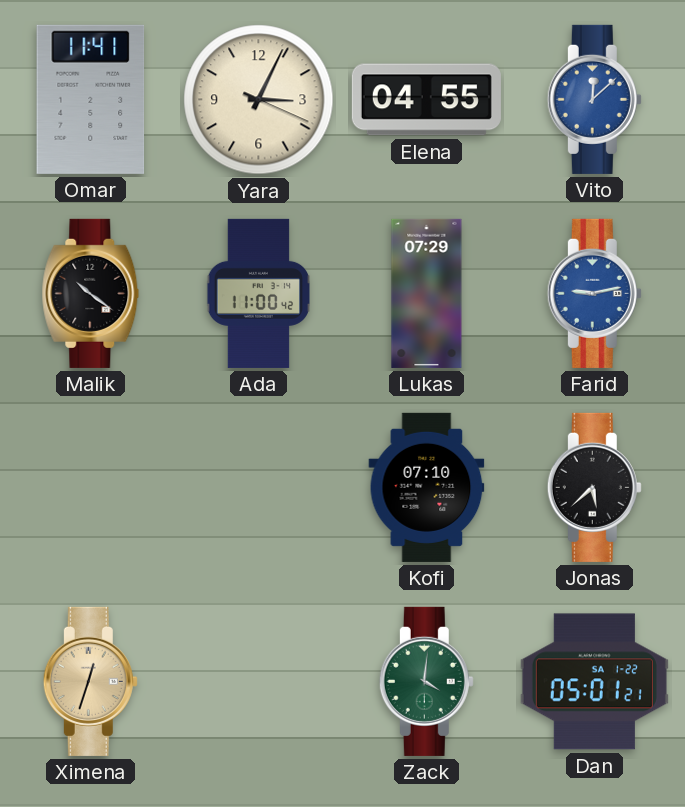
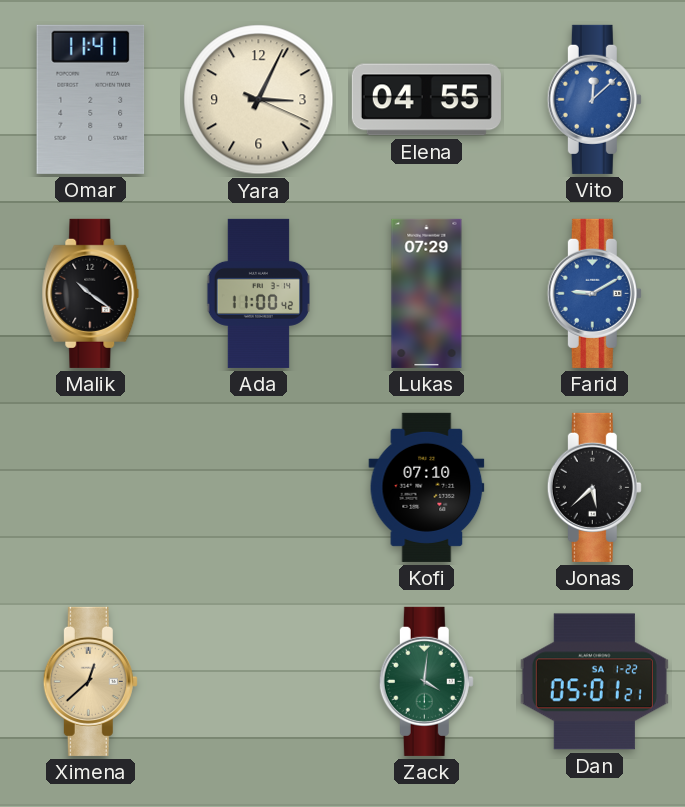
Farid: 9:13 -> 9:10
Ximena: 12:33 -> 12:38
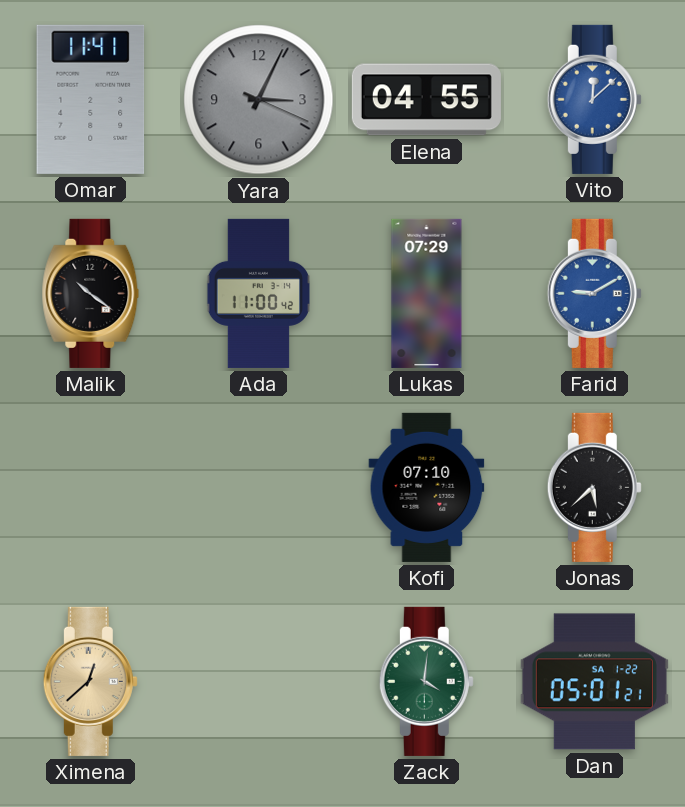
Yara dial: cream -> grey
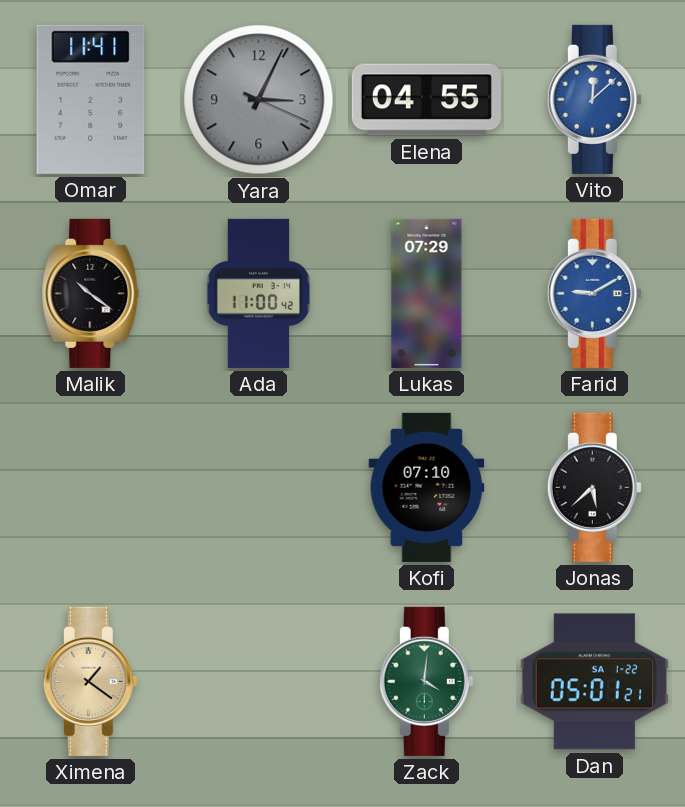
Ximena: 12:38 -> 1:21
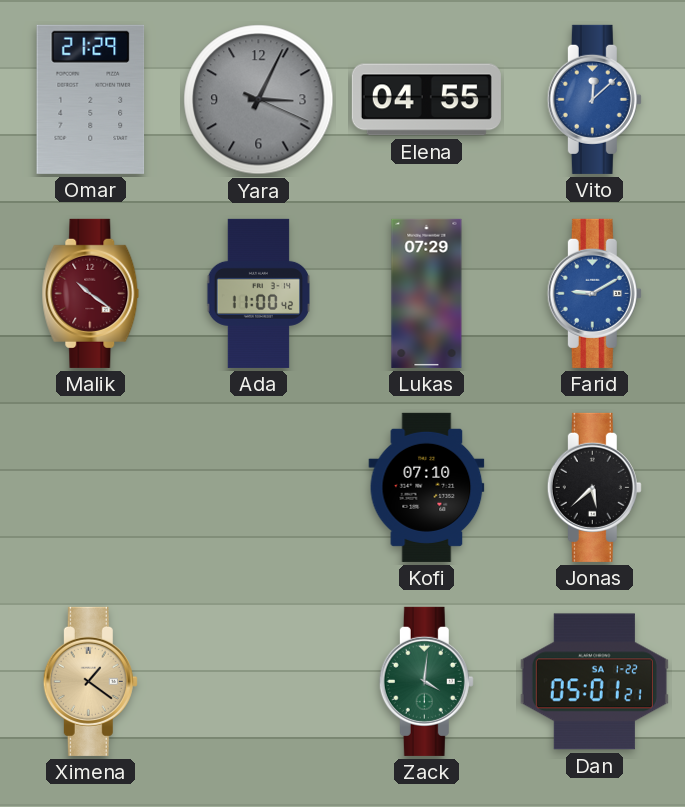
Omar: 11:41 -> 21:29
Malik dial: black -> burgundy
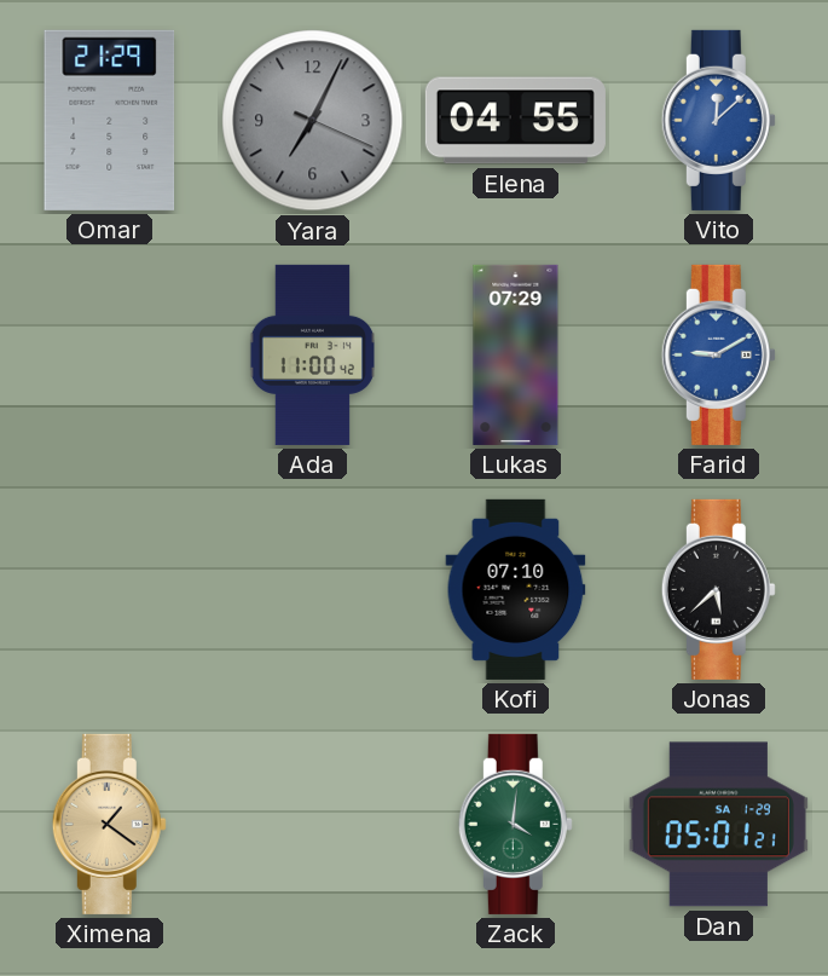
Yara: 3:04 -> 7:04
Malik: 10:21 -> none
Dan date: SA 1-22 -> SA 1-29
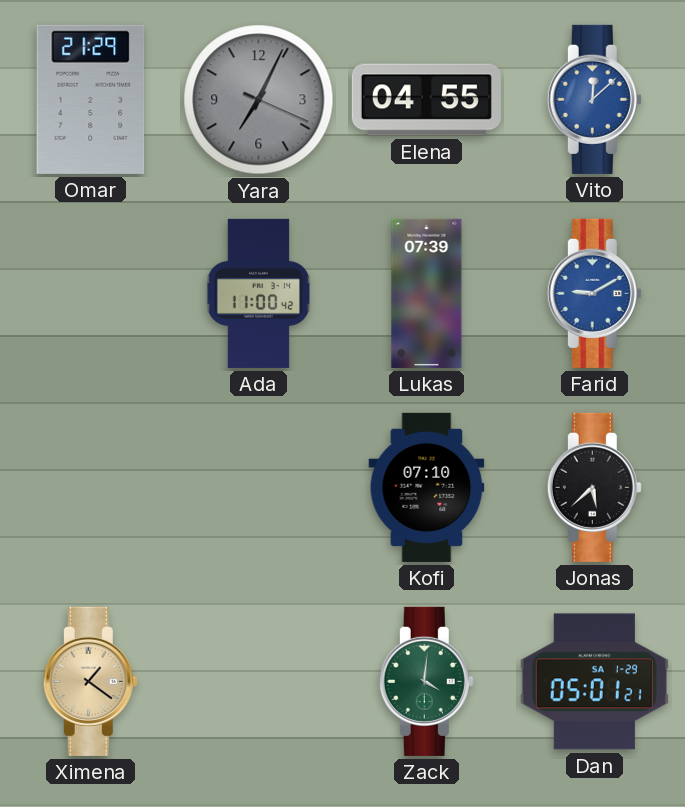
Lukas: 07:29 -> 07:39
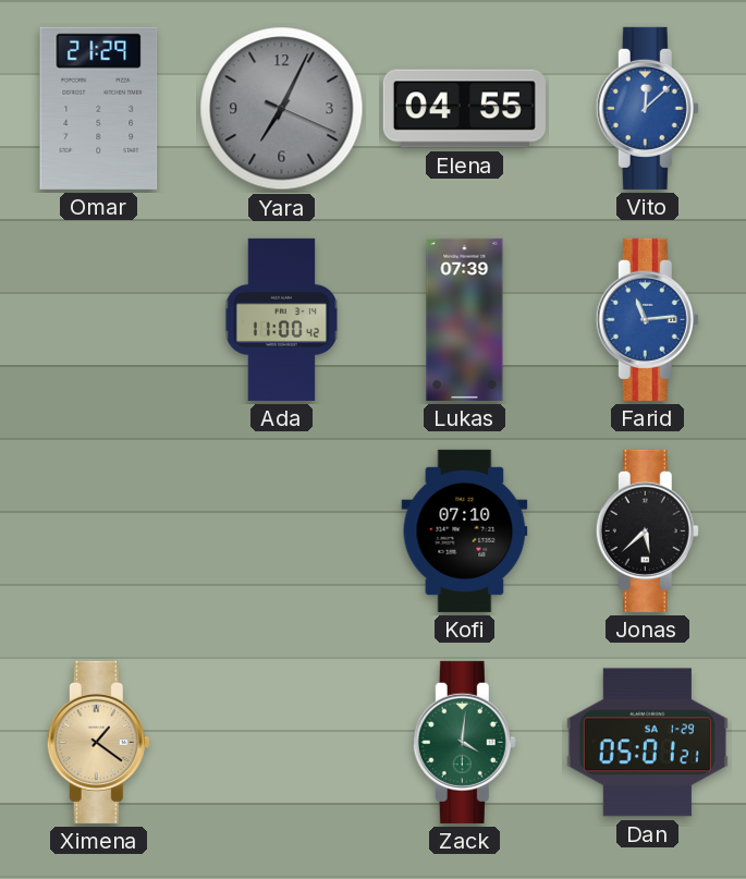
Farid: 9:10 -> 11:14
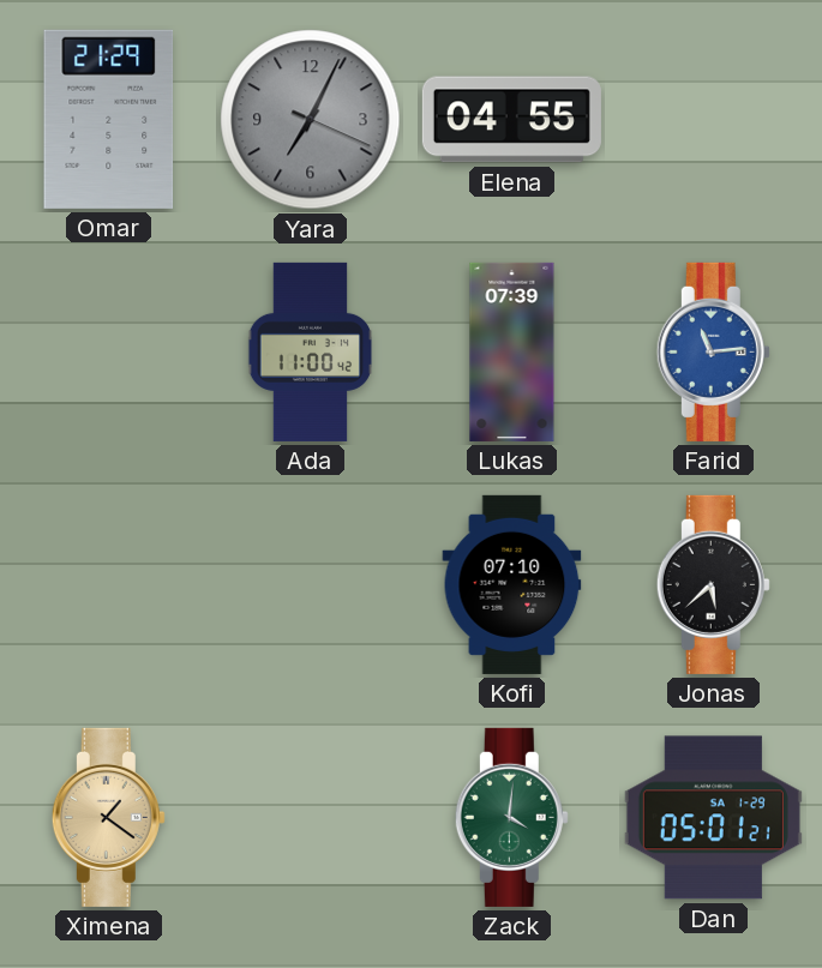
Vito: 12:08 -> none
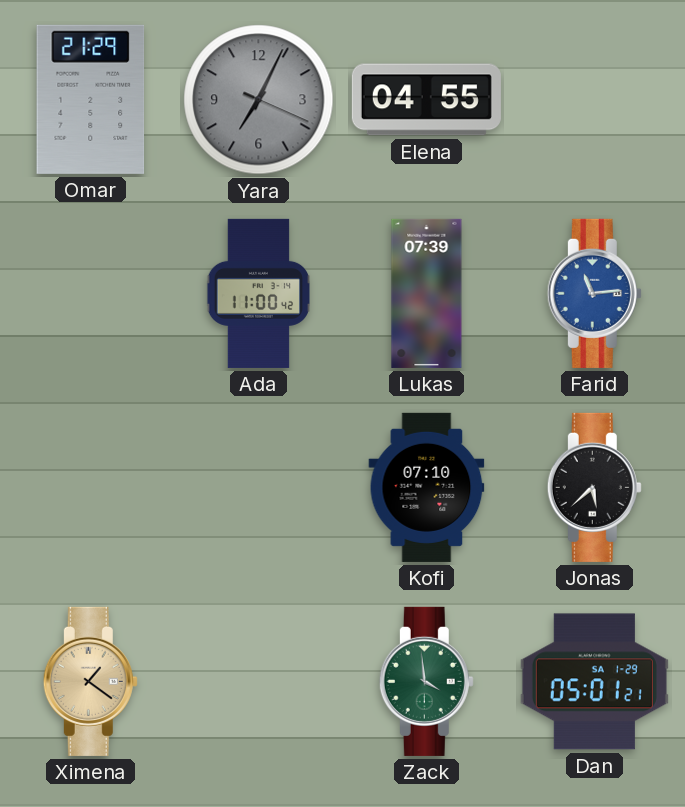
Zack: 4:01 -> 3:59
